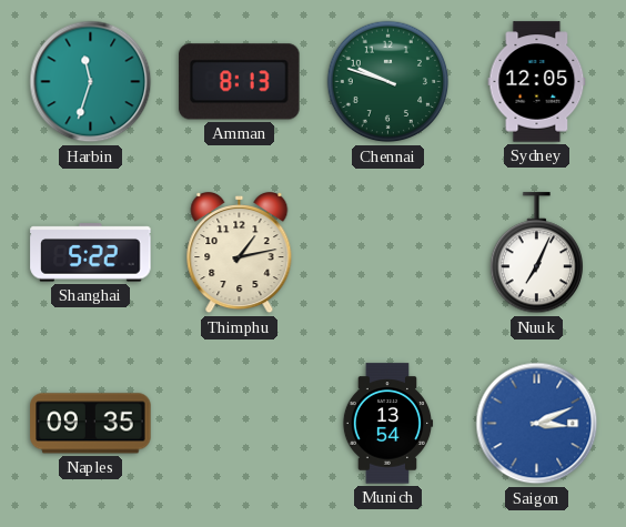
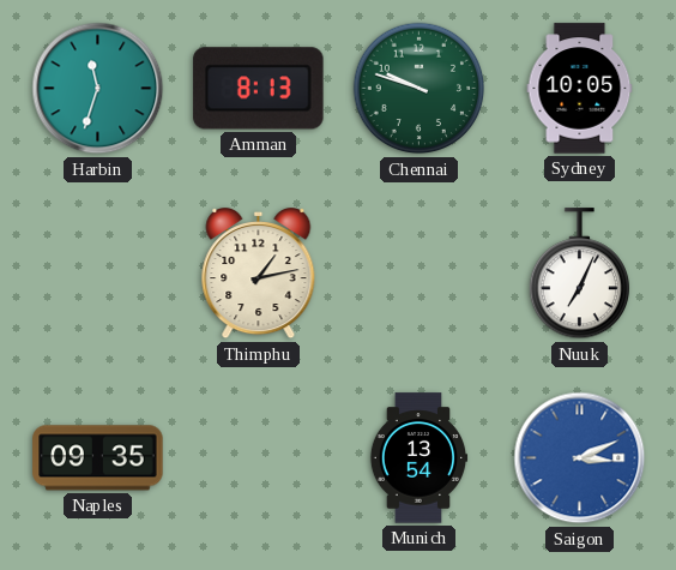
Sydney: 12:05 -> 10:05
Shanghai: 5:22 -> none
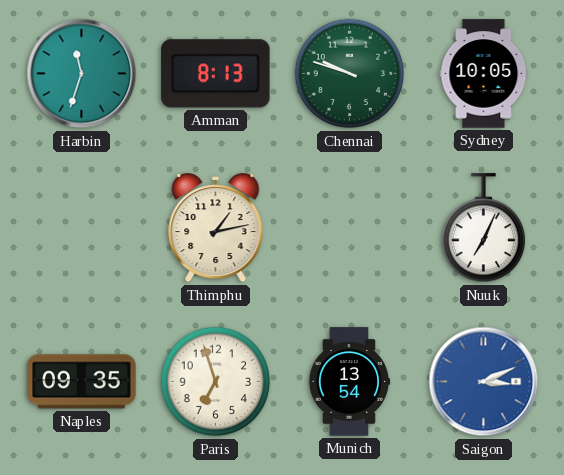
Paris: none -> 6:57
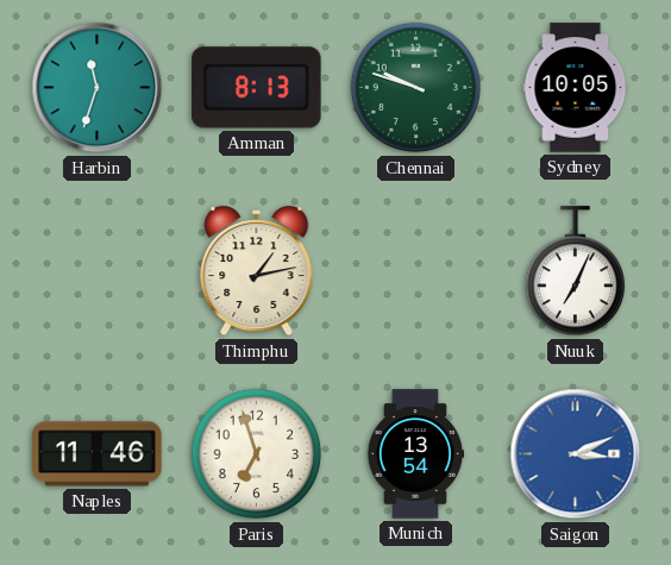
Naples: 09:35 -> 11:46
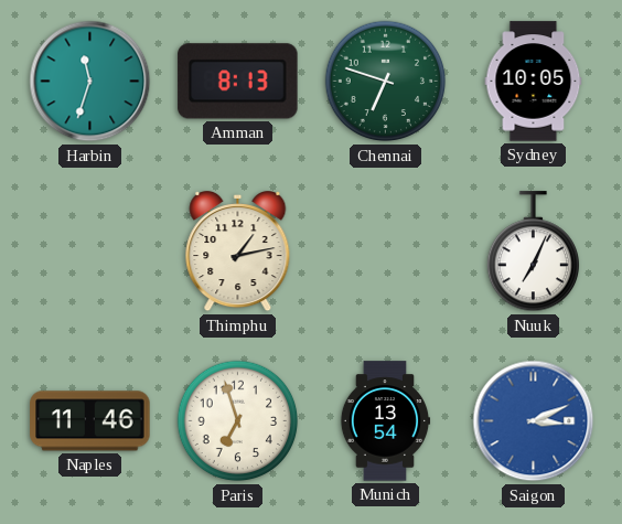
Chennai: 9:48 -> 6:48
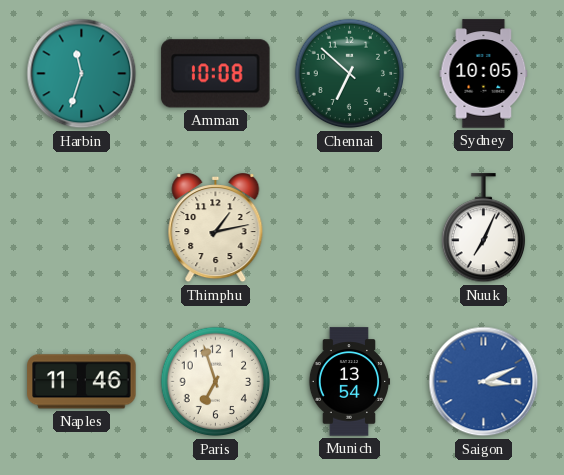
Amman: 8:13 -> 10:08
Chennai: 6:48 -> 6:52
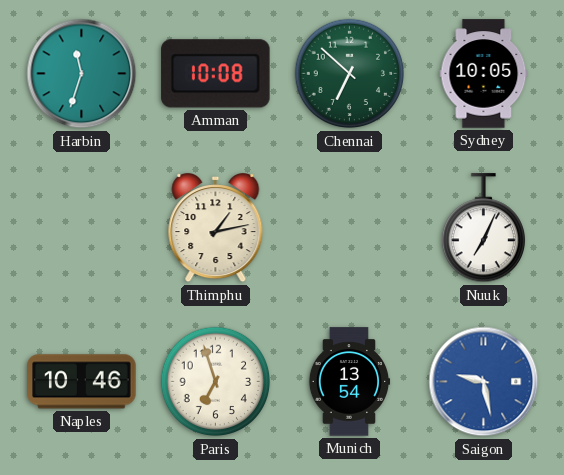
Naples: 11:46 -> 10:46
Saigon: 3:11 -> 9:28
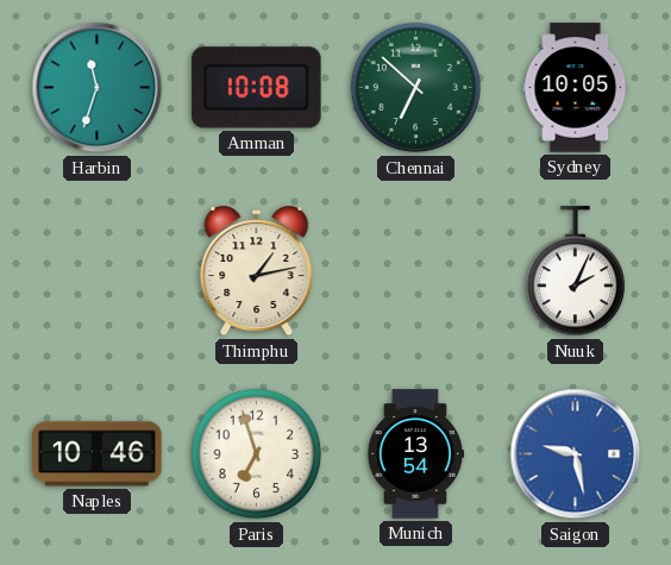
Nuuk: 7:04 -> 2:04
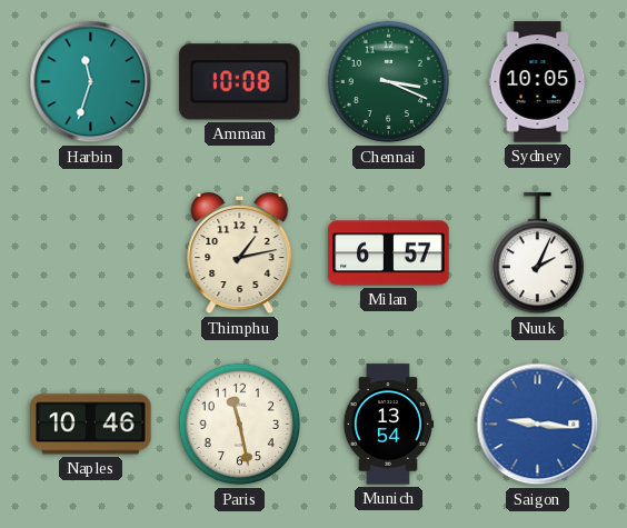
Chennai: 6:52 -> 3:19
Milan: none -> 6:57
Paris: 6:57 -> 11:28
Saigon: 9:28 -> 9:16
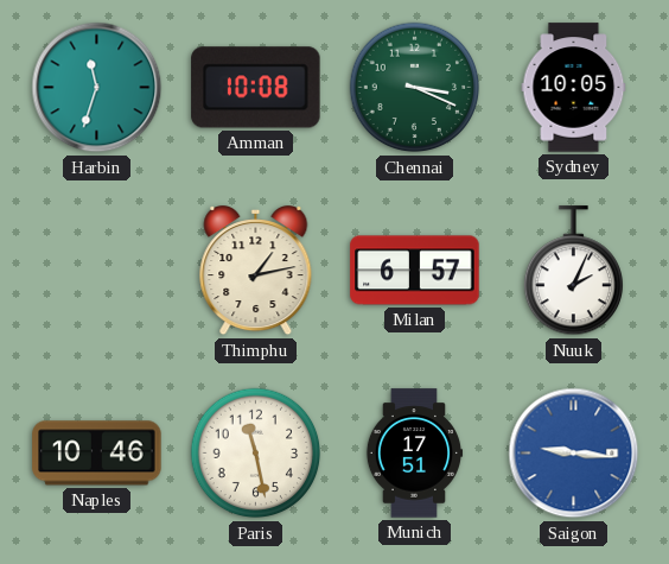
Munich: 13:54 -> 17:51
